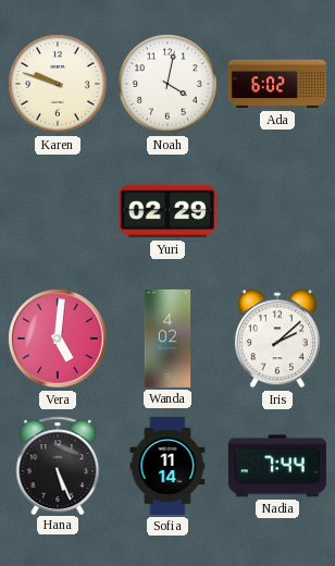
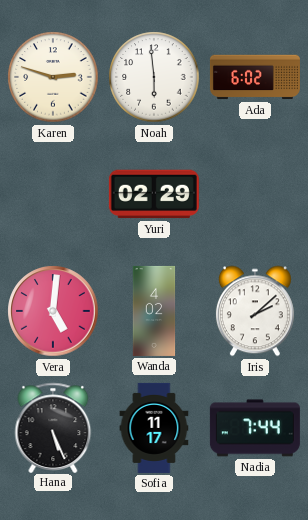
Karen: 9:48 -> 2:48
Noah: 4:02 -> 5:59
Sofia: 11:14 -> 11:17
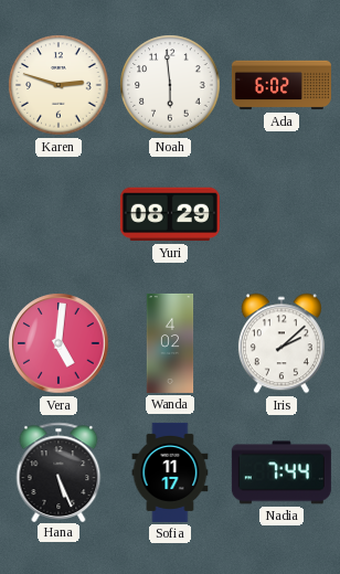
Yuri: 02:29 -> 08:29
